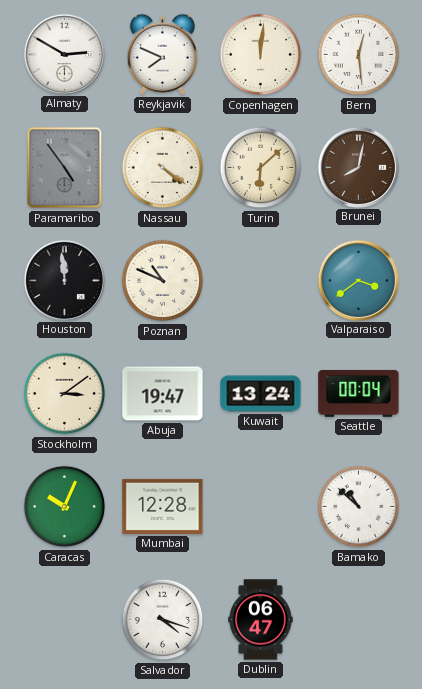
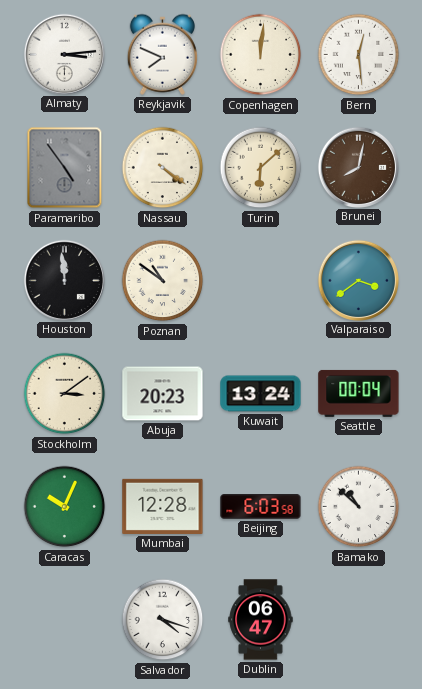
Almaty: 2:50 -> 3:14
Poznan: 10:49 -> 10:51
Abuja: 19:47 -> 20:23
Beijing: none -> 6:03
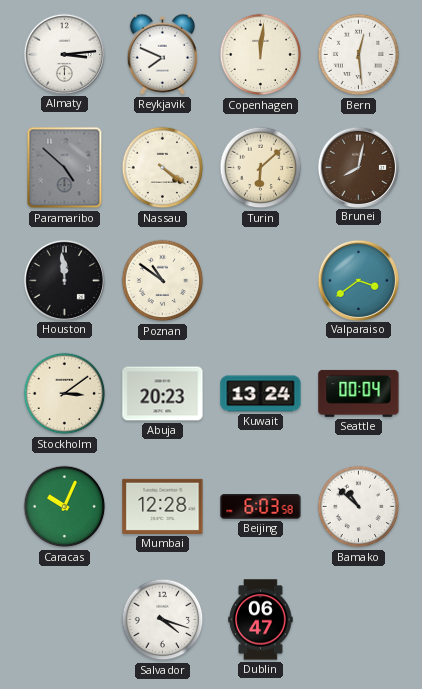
Paramaribo: 4:54 -> 4:52
